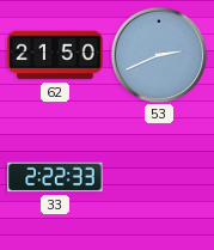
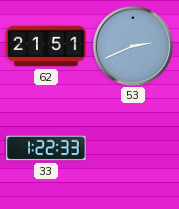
62: 21:50 -> 21:51
33: 2:22 -> 1:22
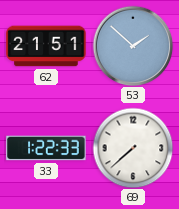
53: 2:41 -> 1:52
69: none -> 7:38
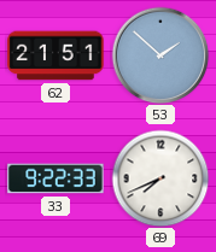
33: 1:22 -> 9:22
69: 7:38 -> 7:41
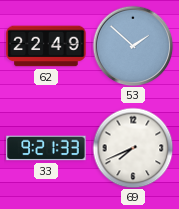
62: 21:51 -> 22:49
33: 9:22 -> 9:21
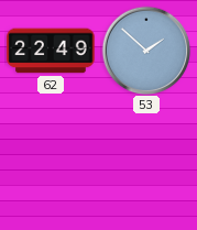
33: 9:21 -> none
69: 7:41 -> none
